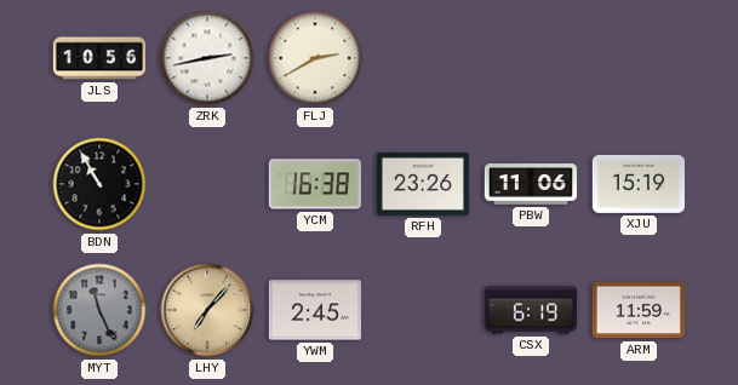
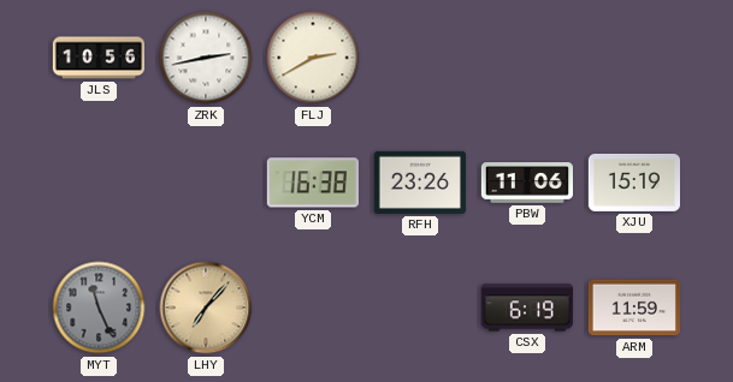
BDN: 10:55 -> none
YWM: 2:45 -> none
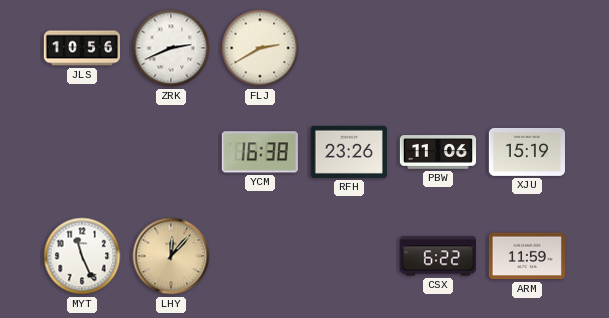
ZRK: 2:43 -> 2:41
MYT dial: grey -> white
LHY: 7:07 -> 12:07
CSX: 6:19 -> 6:22
